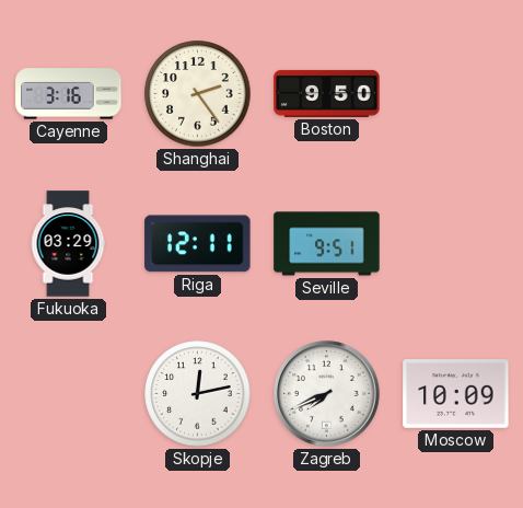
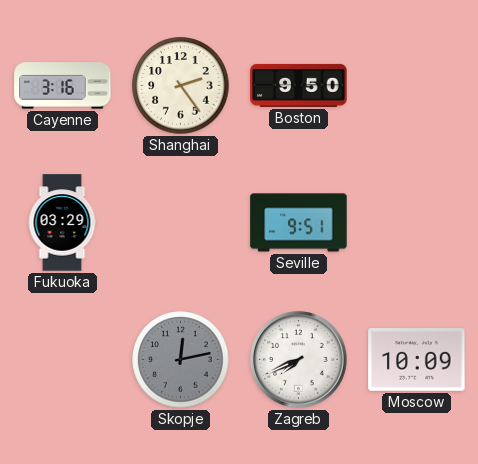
Riga: 12:11 -> none
Skopje dial: white -> grey
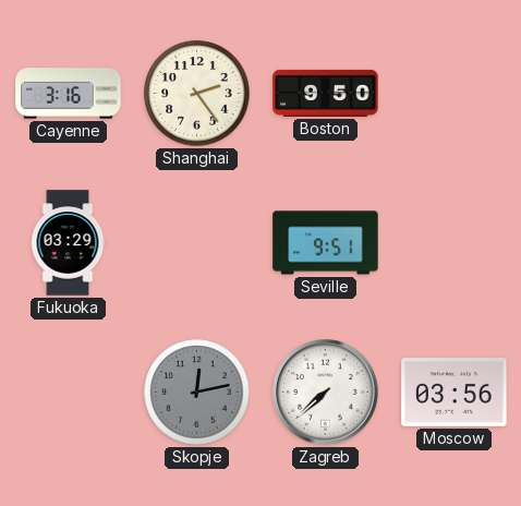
Zagreb: 7:41 -> 7:38
Moscow: 10:09 -> 03:56
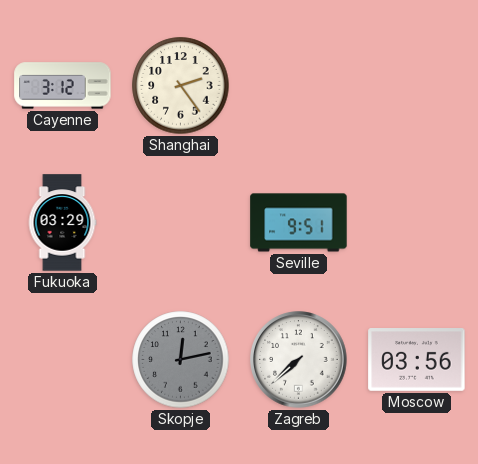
Cayenne: 3:16 -> 3:12
Boston: 9:50 -> none
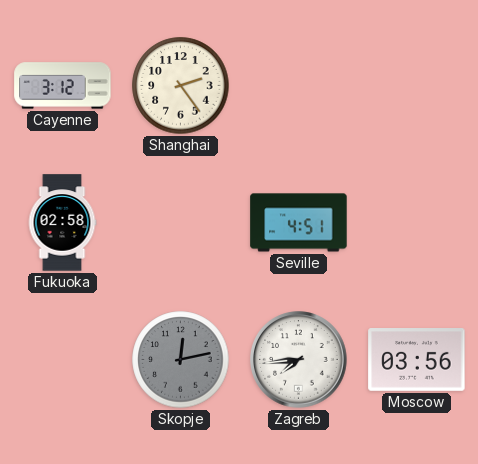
Fukuoka: 03:29 -> 02:58
Seville: 9:51 -> 4:51
Zagreb: 7:38 -> 7:44
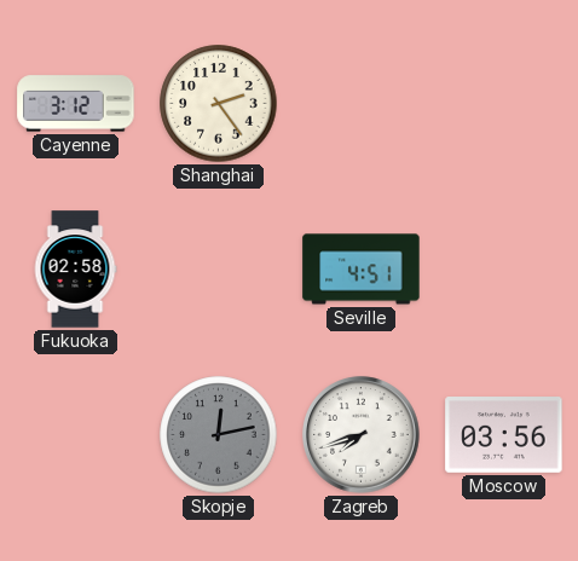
Zagreb: 7:44 -> 7:42
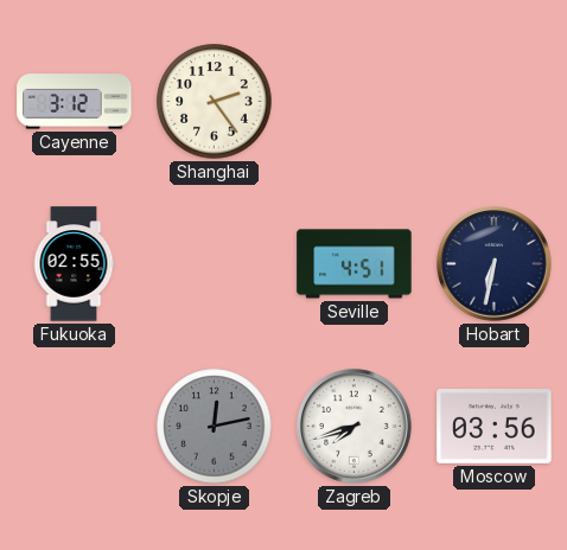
Fukuoka: 02:58 -> 02:55
Hobart: none -> 6:32
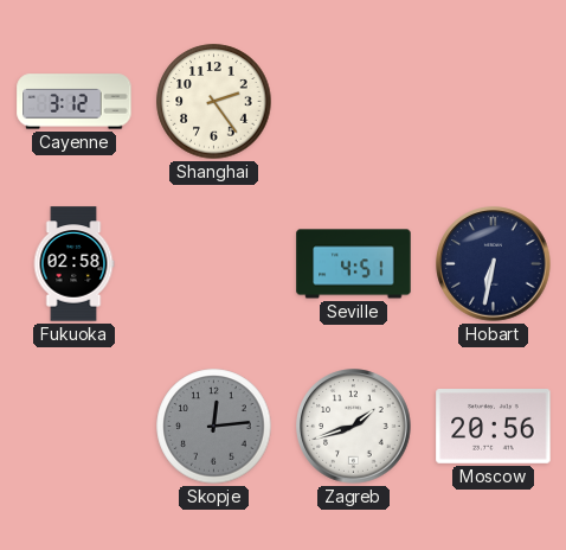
Fukuoka: 02:55 -> 02:58
Skopje: 12:13 -> 12:14
Zagreb: 7:42 -> 1:42
Moscow: 03:56 -> 20:56
